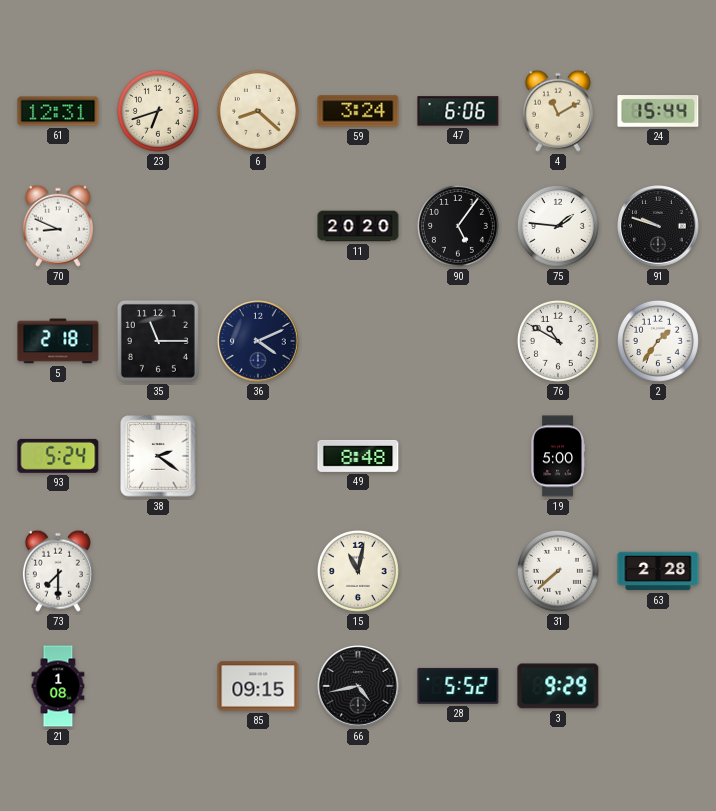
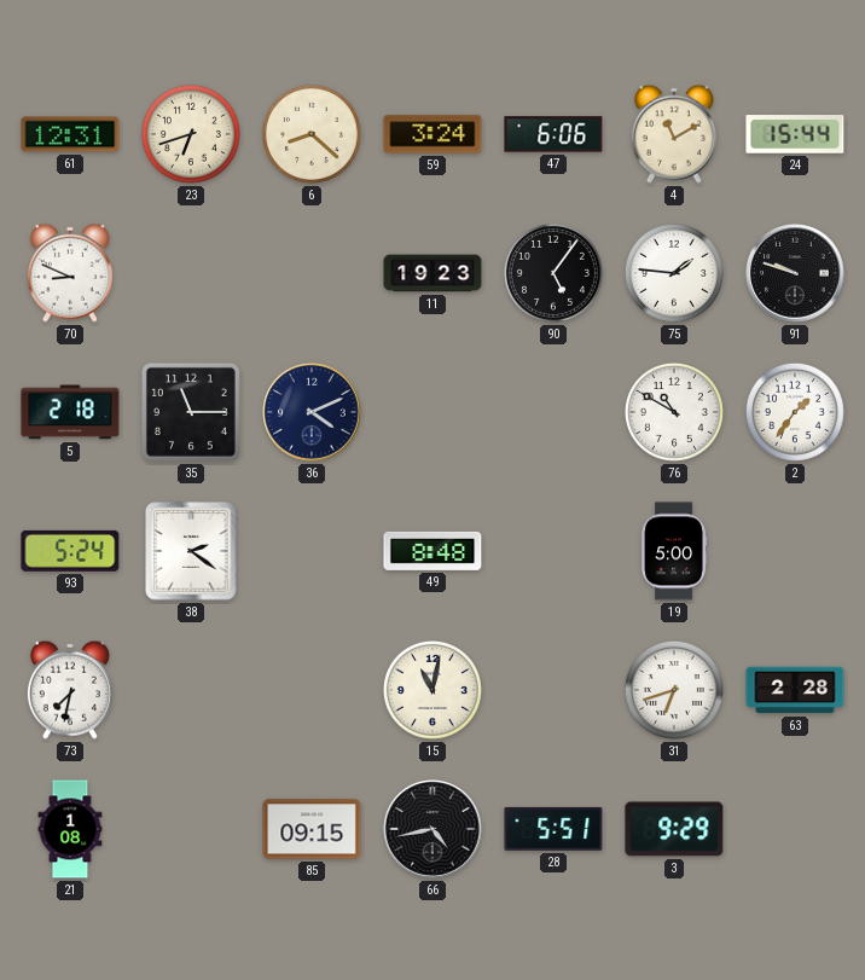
11: 20:20 -> 19:23
73: 7:30 -> 7:32
31: 7:38 -> 6:42
28: 5:52 -> 5:51
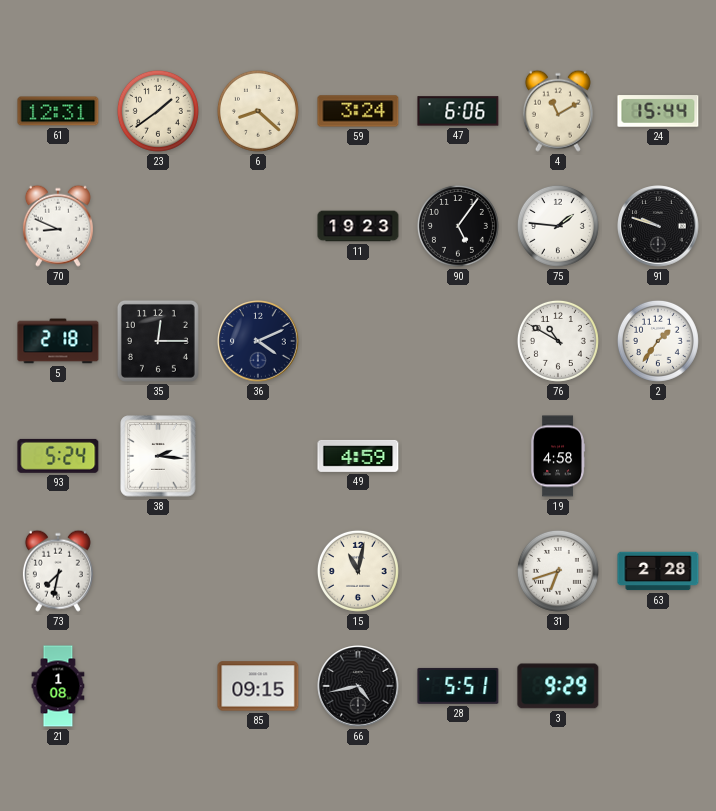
23: 6:42 -> 1:39
35: 11:15 -> 12:15
38: 2:21 -> 2:16
49: 8:48 -> 4:59
19: 5:00 -> 4:58
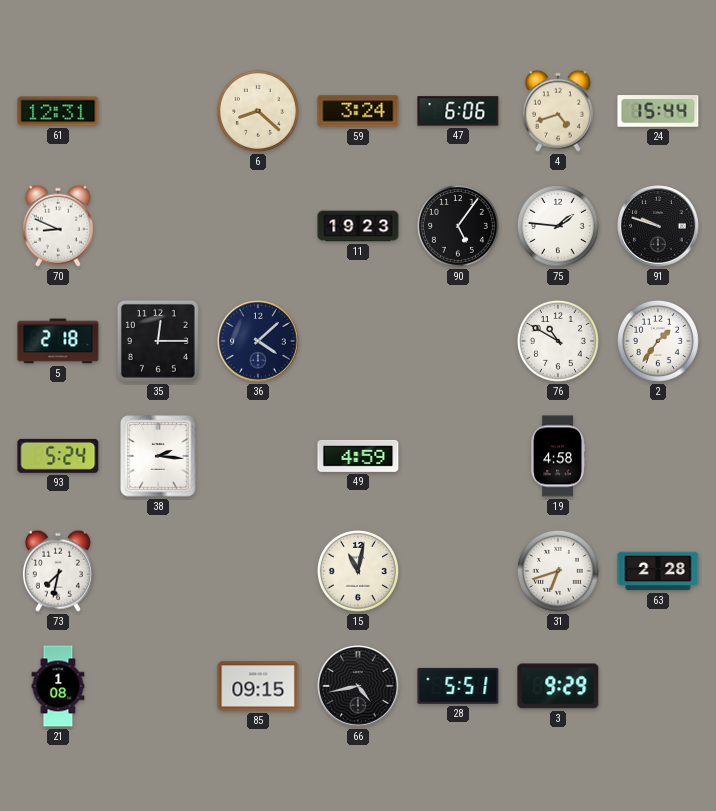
23: 1:39 -> none
4: 11:10 -> 4:42
36: 4:11 -> 4:08
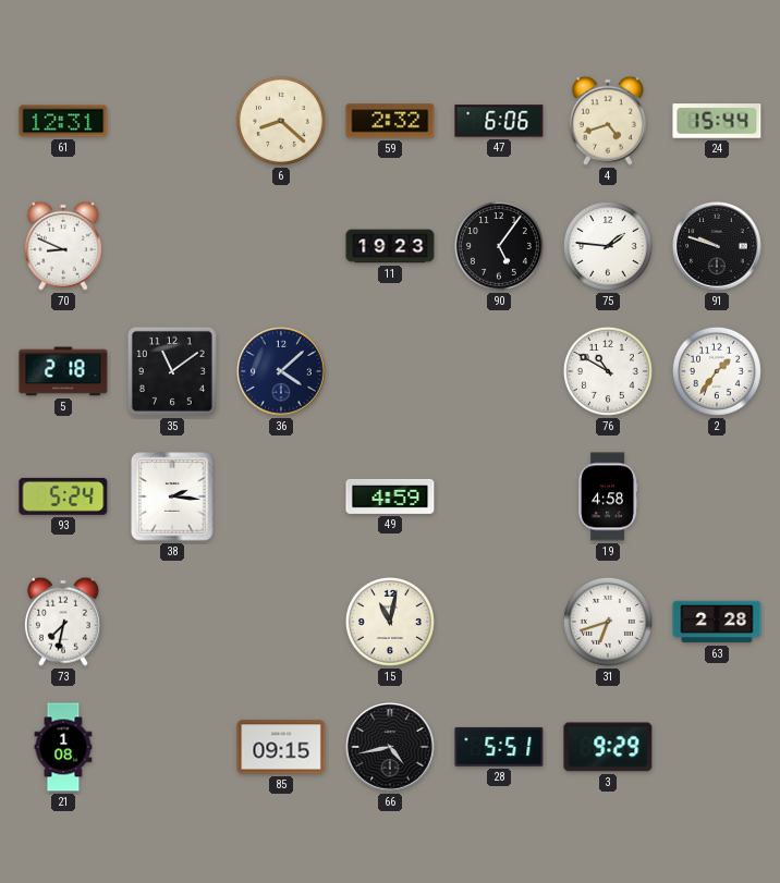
59: 3:24 -> 2:32
35: 12:15 -> 11:09
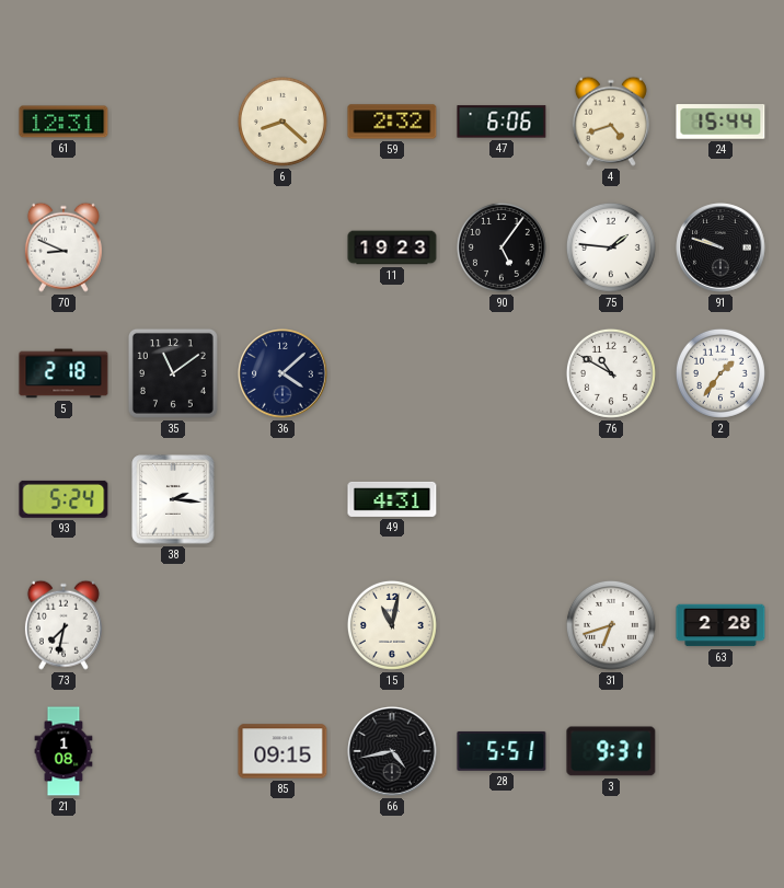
49: 4:59 -> 4:31
19: 4:58 -> none
3: 9:29 -> 9:31
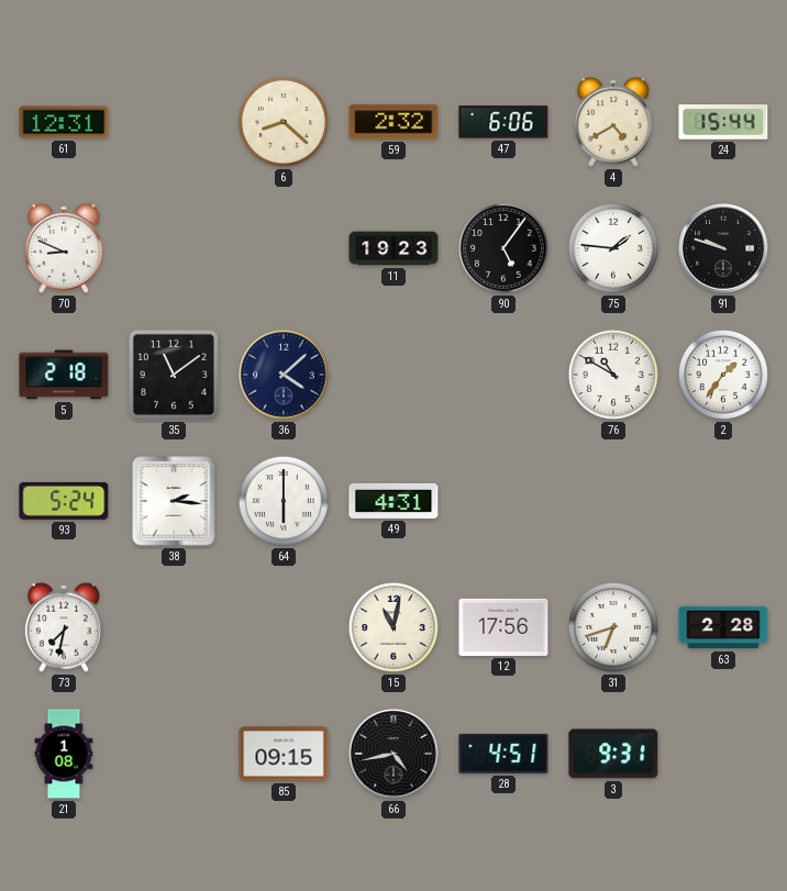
4: 4:42 -> 4:40
64: none -> 6:00
12: none -> 17:56
28: 5:51 -> 4:51
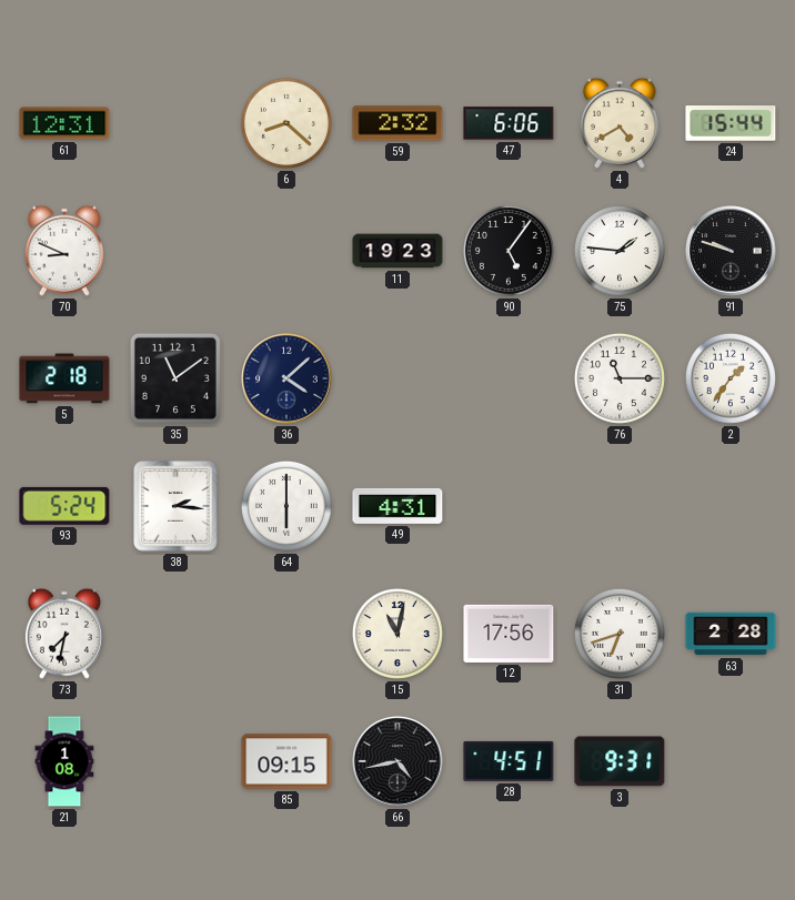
76: 10:50 -> 11:15
